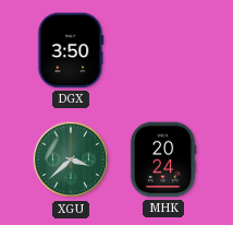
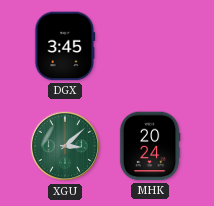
DGX: 3:50 -> 3:45
XGU: 3:38 -> 3:08
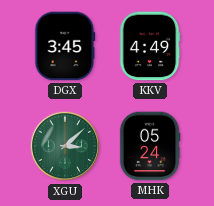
KKV: none -> 4:49
MHK: 20:24 -> 05:24
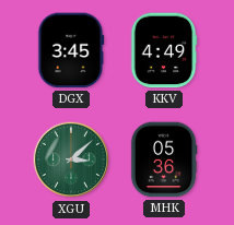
MHK: 05:24 -> 05:36
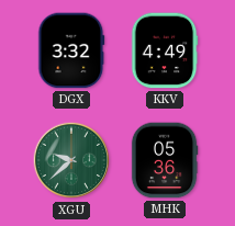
DGX: 3:45 -> 3:32
XGU: 3:08 -> 9:38
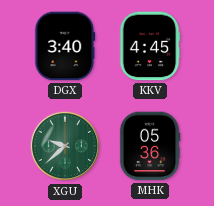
DGX: 3:32 -> 3:40
KKV: 4:49 -> 4:45
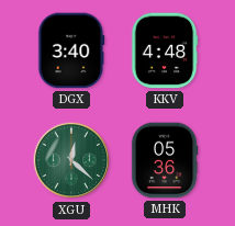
KKV: 4:45 -> 4:48
XGU: 9:38 -> 12:22
